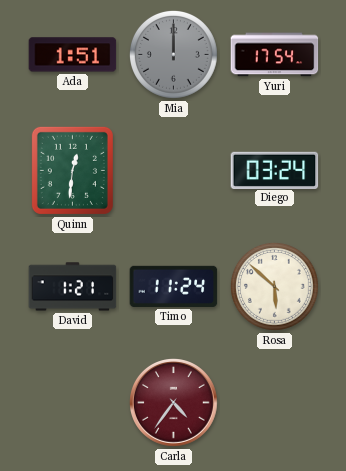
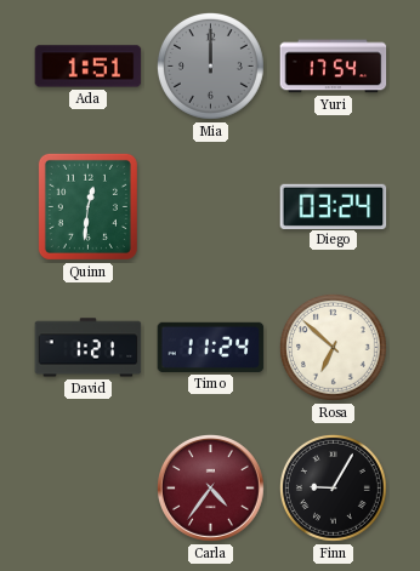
Rosa: 5:52 -> 6:52
Finn: none -> 9:05
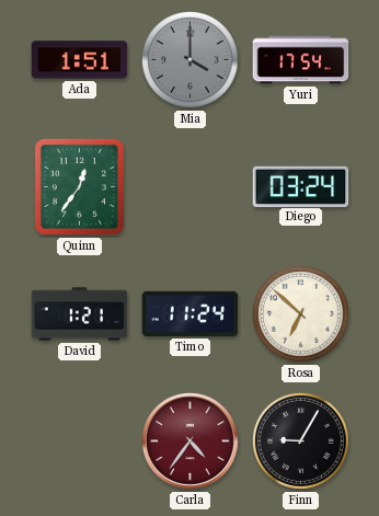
Mia: 12:00 -> 4:00
Quinn: 12:31 -> 12:36
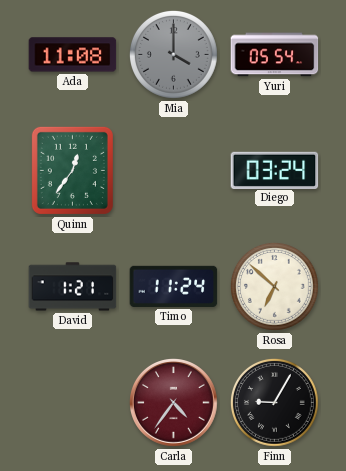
Ada: 1:51 -> 11:08
Yuri: 17:54 -> 05:54
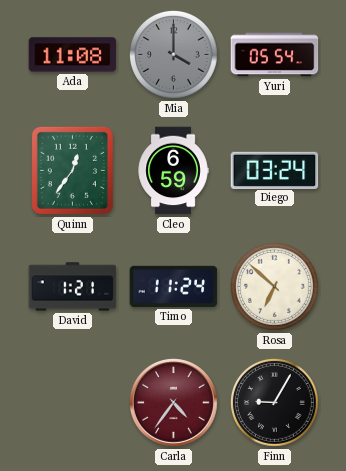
Cleo: none -> 6:59
